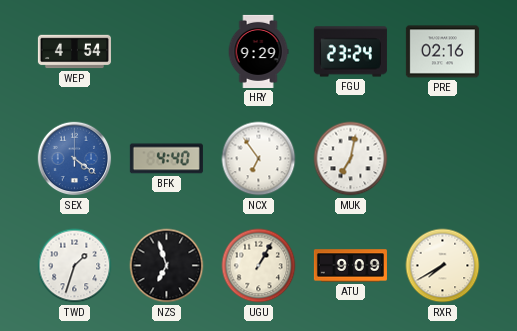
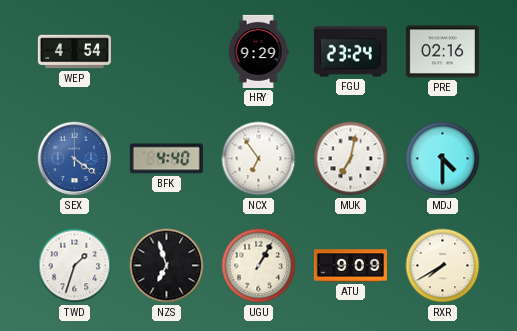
MDJ: none -> 4:30
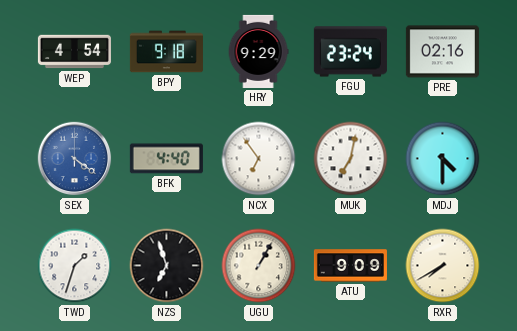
BPY: none -> 9:18
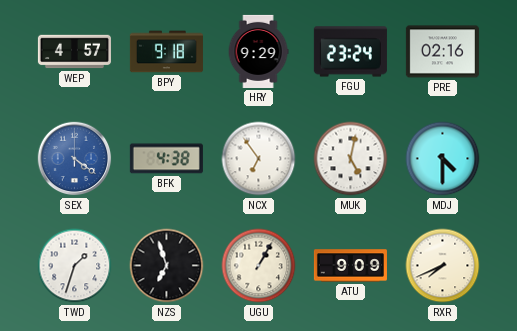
WEP: 4:54 -> 4:57
BFK: 4:40 -> 4:38
MUK: 7:02 -> 5:02
RXR: 7:40 -> 7:41
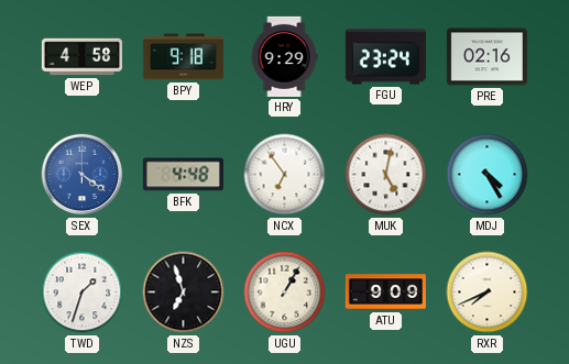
WEP: 4:57 -> 4:58
BFK: 4:38 -> 4:48
MDJ: 4:30 -> 4:25
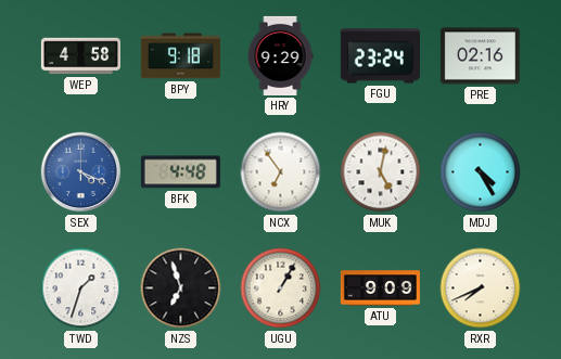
SEX: 4:21 -> 4:19
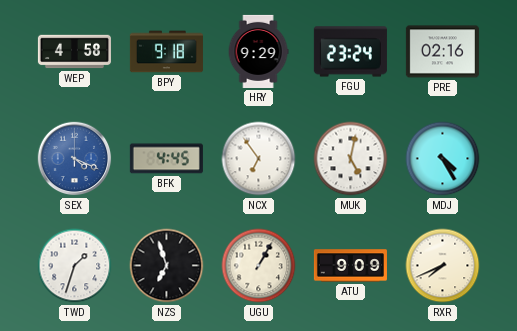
BFK: 4:48 -> 4:45
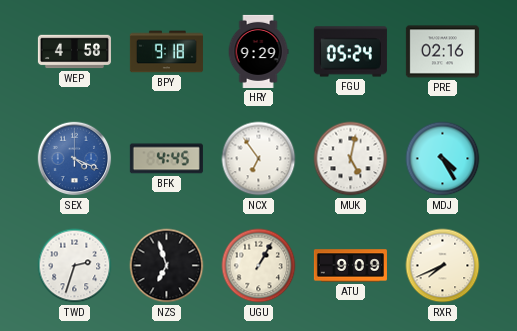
FGU: 23:24 -> 05:24
TWD: 1:33 -> 2:33
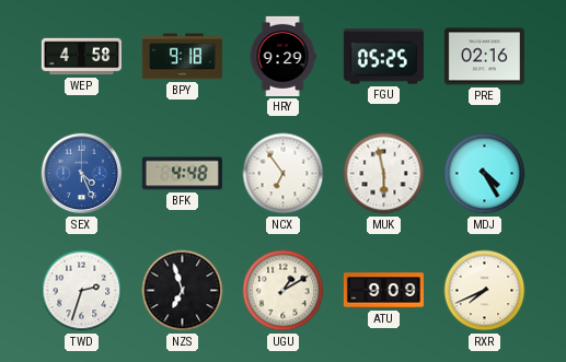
FGU: 05:24 -> 05:25
SEX: 4:19 -> 4:26
BFK: 4:45 -> 4:48
MUK: 5:02 -> 5:58
UGU: 1:05 -> 1:10
